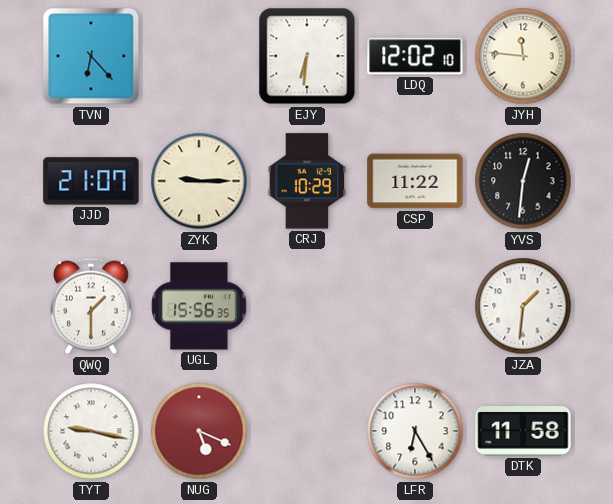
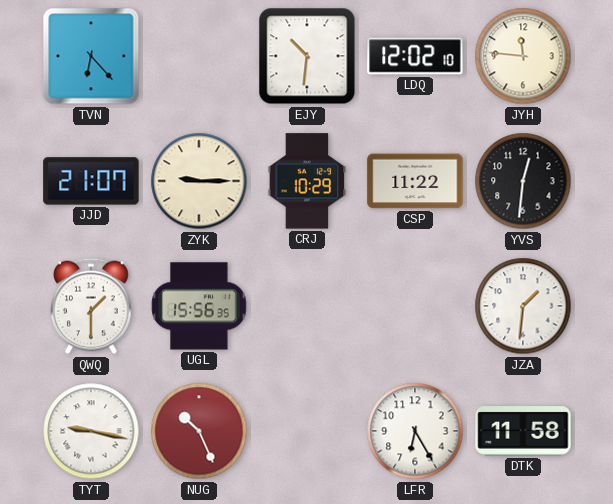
EJY: 6:31 -> 10:31
NUG: 5:19 -> 10:26
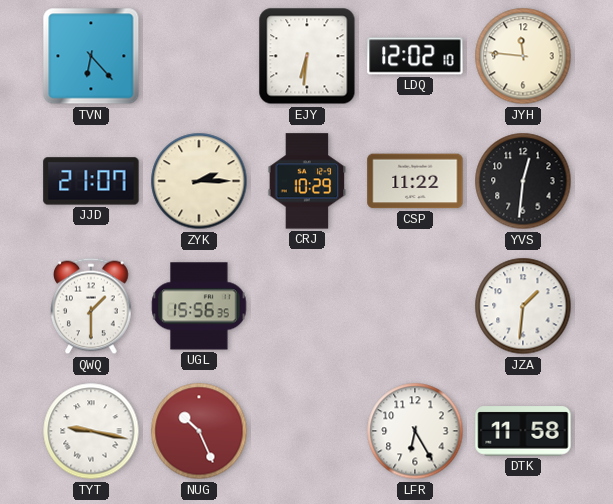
EJY: 10:31 -> 6:31
ZYK: 9:15 -> 2:15
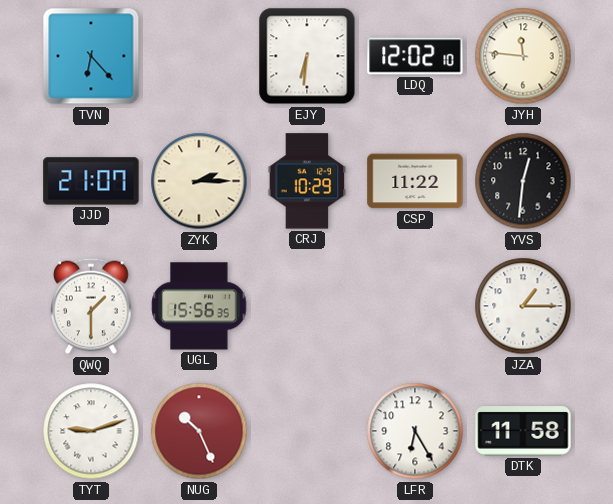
JZA: 1:31 -> 1:15
TYT: 9:17 -> 9:12
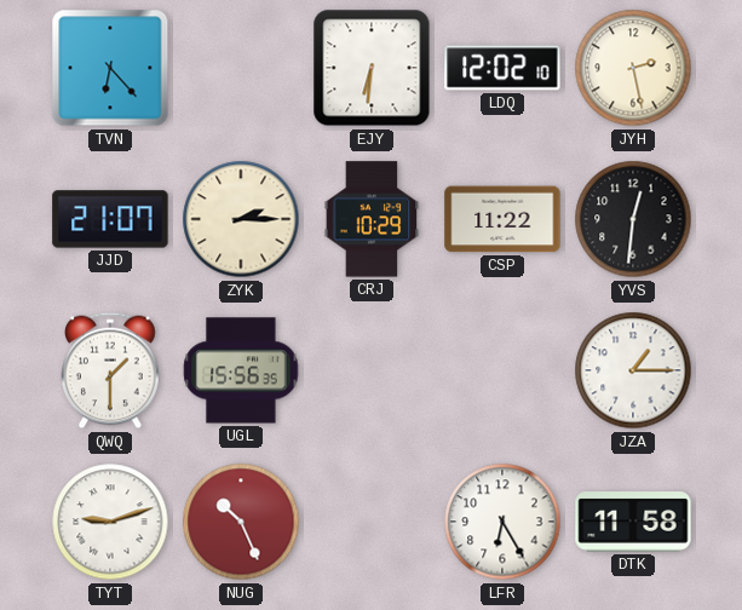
JYH: 11:46 -> 2:28
